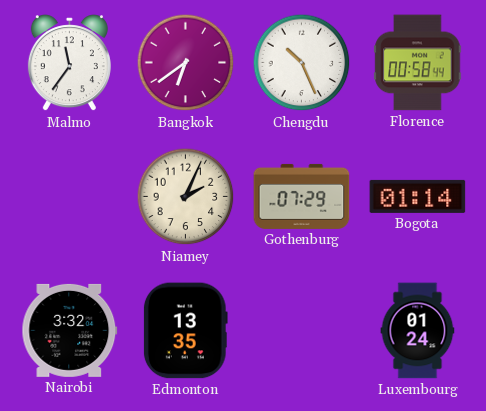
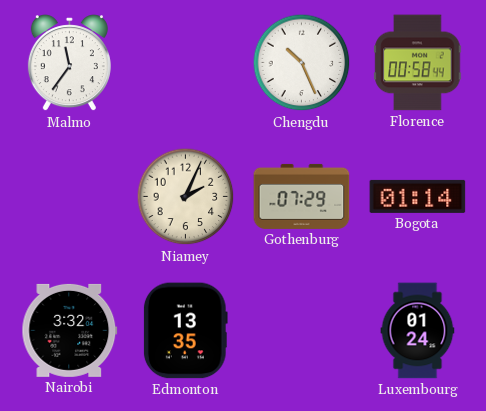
Bangkok: 6:39 -> none
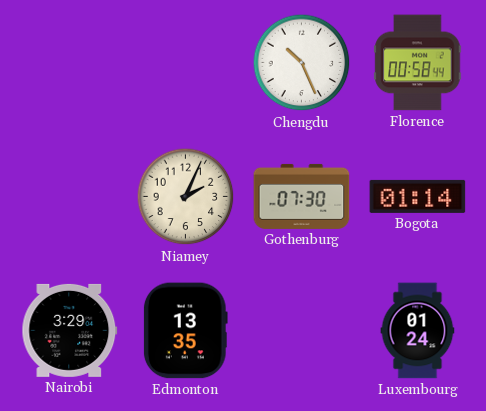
Malmo: 11:36 -> none
Gothenburg: 07:29 -> 07:30
Nairobi: 3:32 -> 3:29
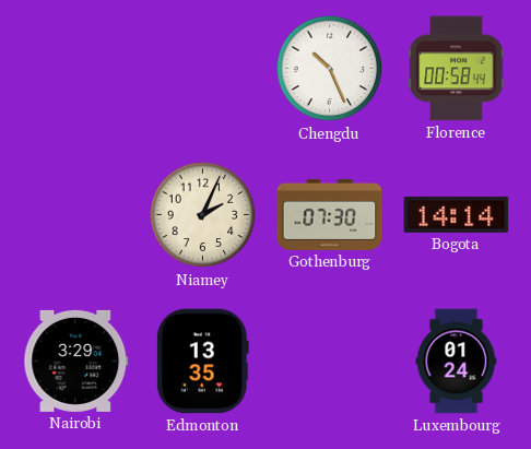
Bogota: 01:14 -> 14:14
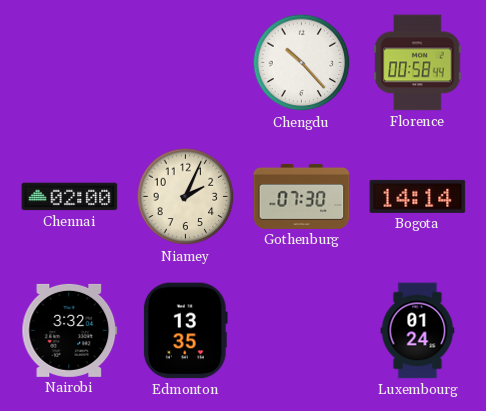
Chengdu: 10:26 -> 10:23
Chennai: none -> 02:00
Nairobi: 3:29 -> 3:32
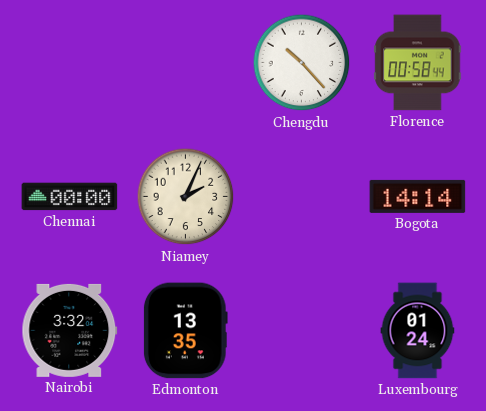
Chennai: 02:00 -> 00:00
Gothenburg: 07:30 -> none
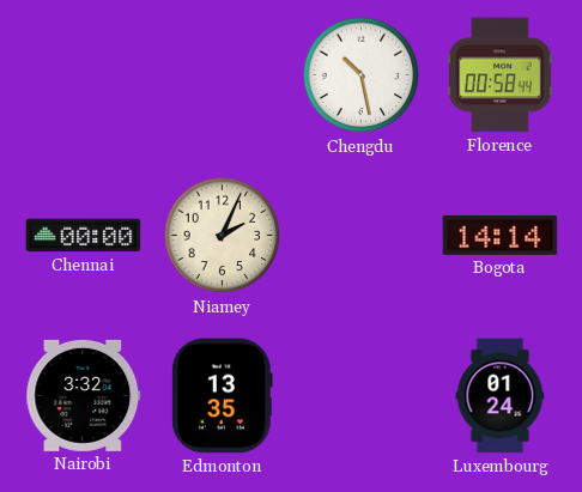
Chengdu: 10:23 -> 10:28
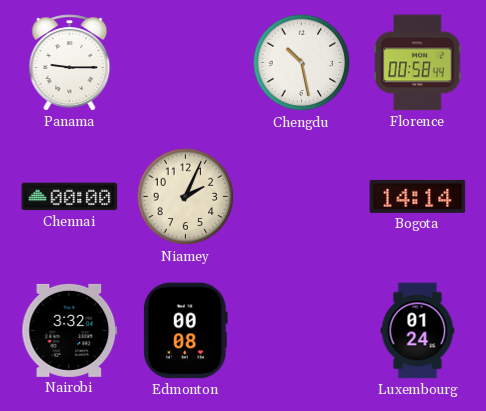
Panama: none -> 9:15
Edmonton: 13:35 -> 00:08
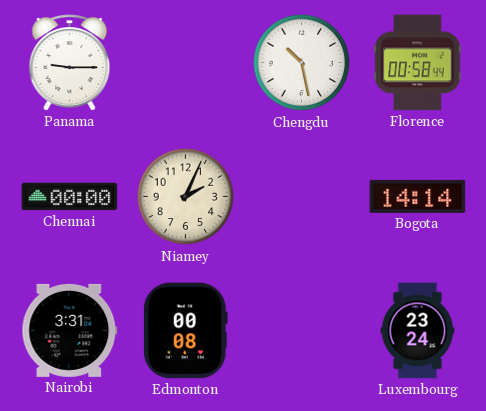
Nairobi: 3:32 -> 3:31
Luxembourg: 01:24 -> 23:24
